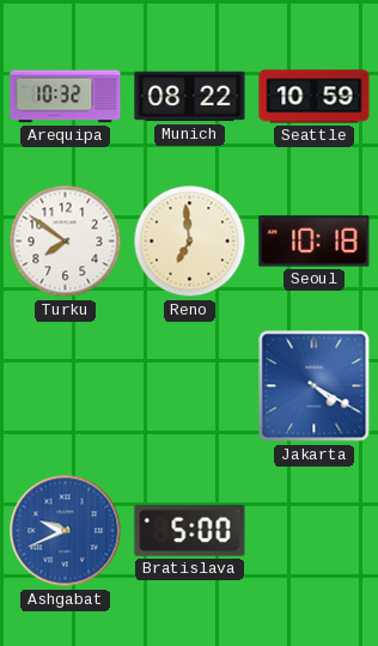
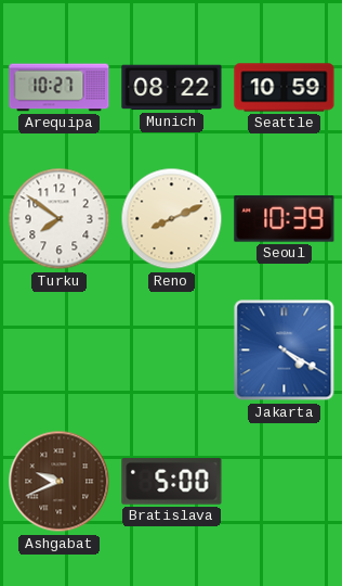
Arequipa: 10:32 -> 10:27
Reno: 6:59 -> 8:11
Seoul: 10:18 -> 10:39
Ashgabat dial: blue -> brown
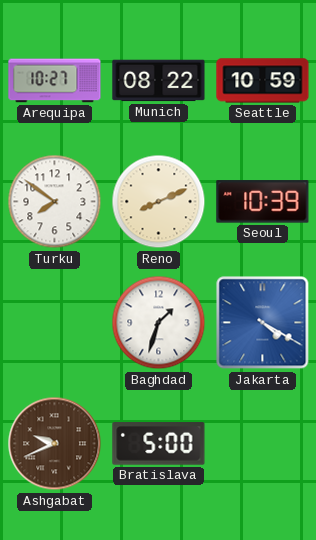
Baghdad: none -> 1:33
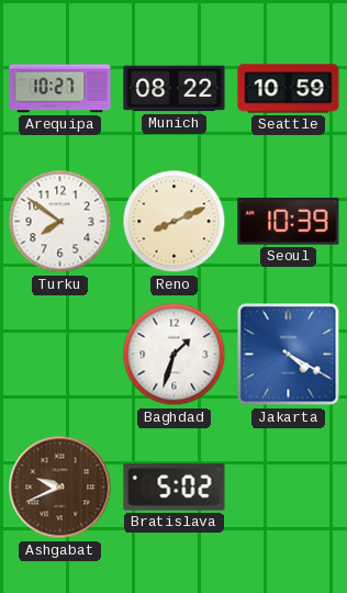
Bratislava: 5:00 -> 5:02
